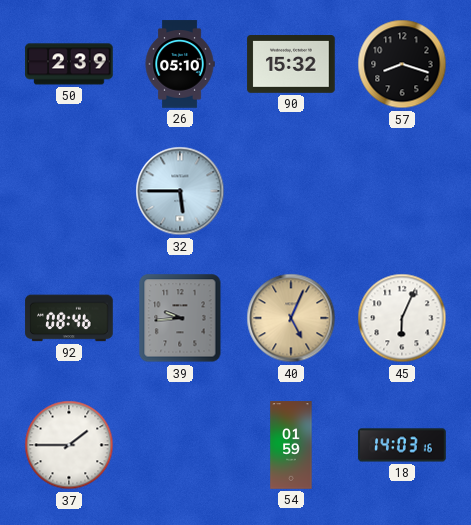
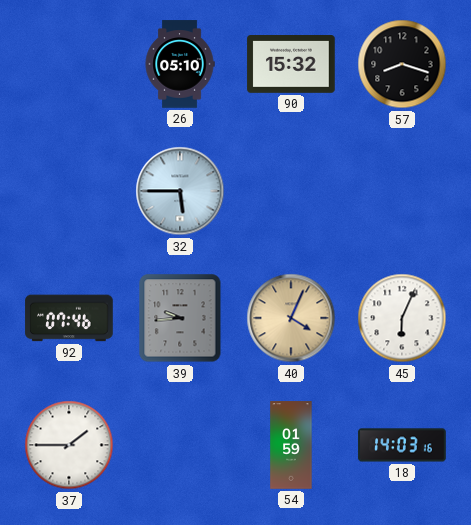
50: 2:39 -> none
92: 08:46 -> 07:46
40: 5:04 -> 4:04
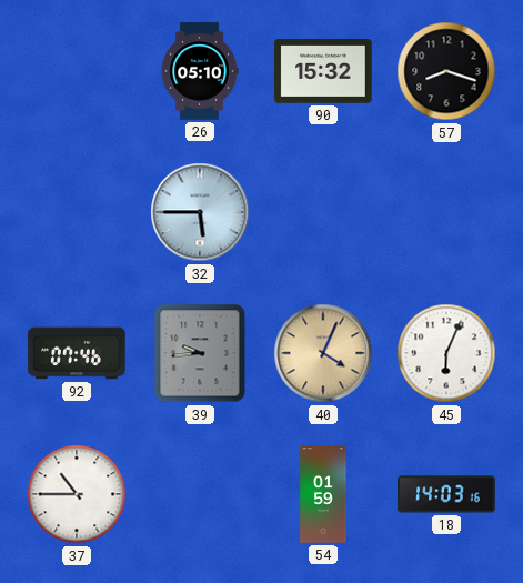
37: 1:45 -> 10:45
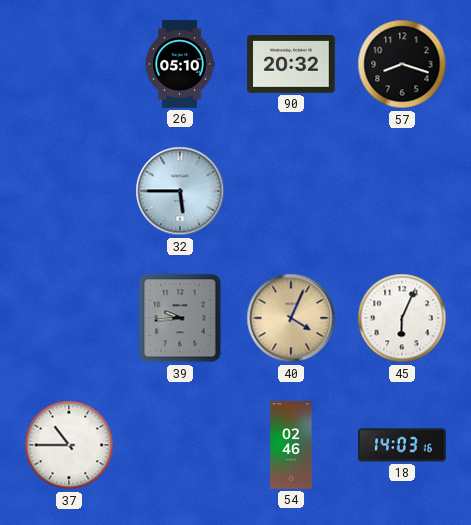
90: 15:32 -> 20:32
92: 07:46 -> none
54: 01:59 -> 02:46
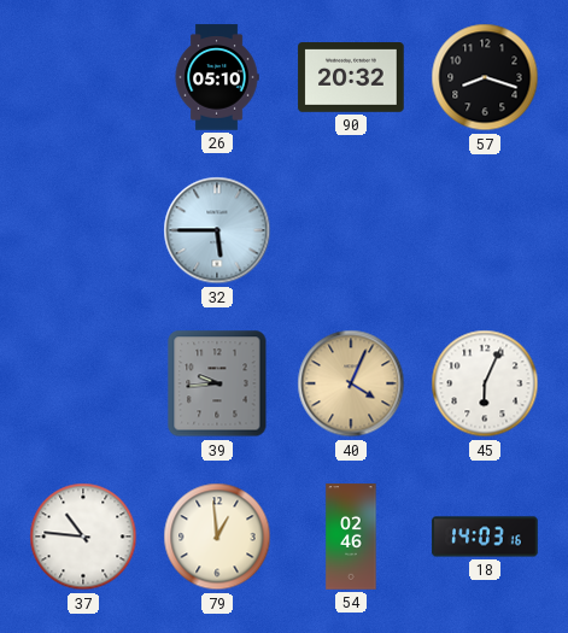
37: 10:45 -> 10:46
79: none -> 12:59
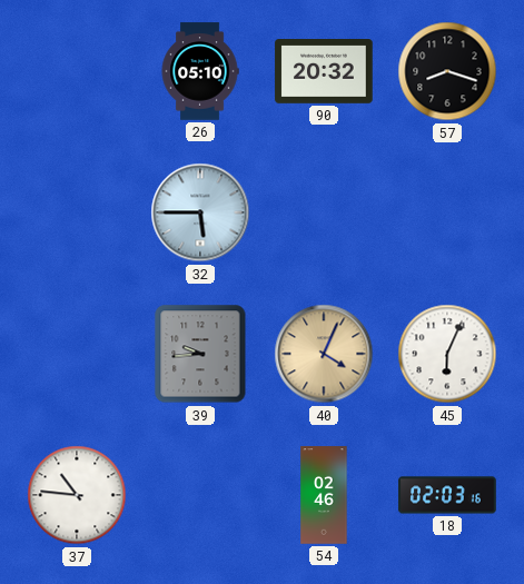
79: 12:59 -> none
18: 14:03 -> 02:03
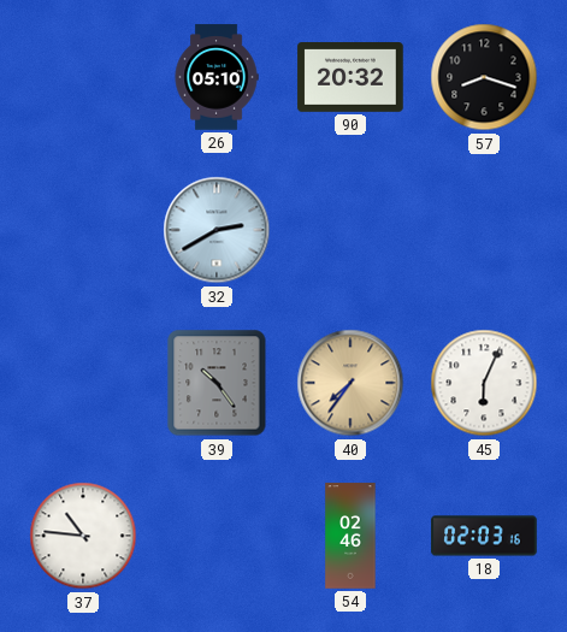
32: 5:45 -> 2:40
39: 9:44 -> 10:24
40: 4:04 -> 7:36
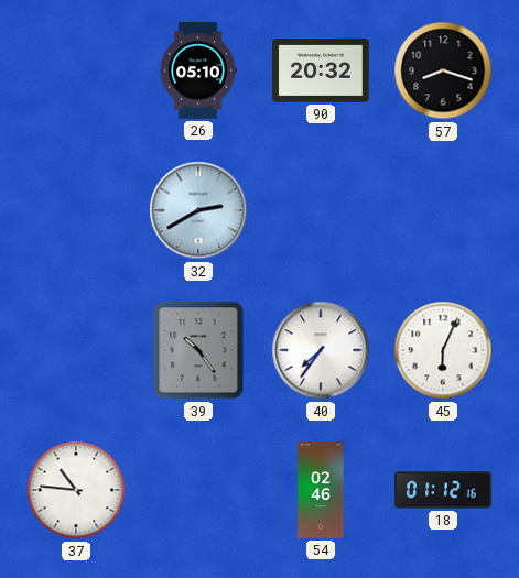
40 dial: champagne -> white
18: 02:03 -> 01:12
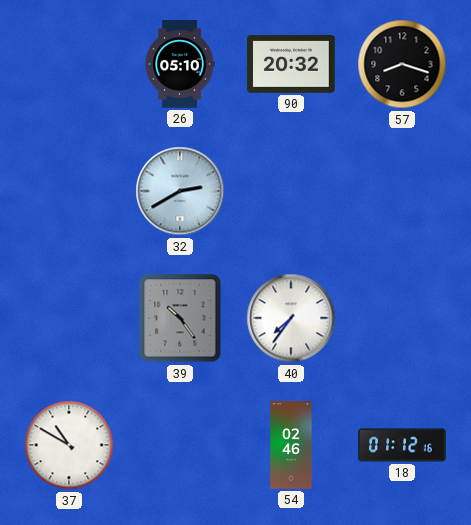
45: 6:04 -> none
37: 10:46 -> 10:50
